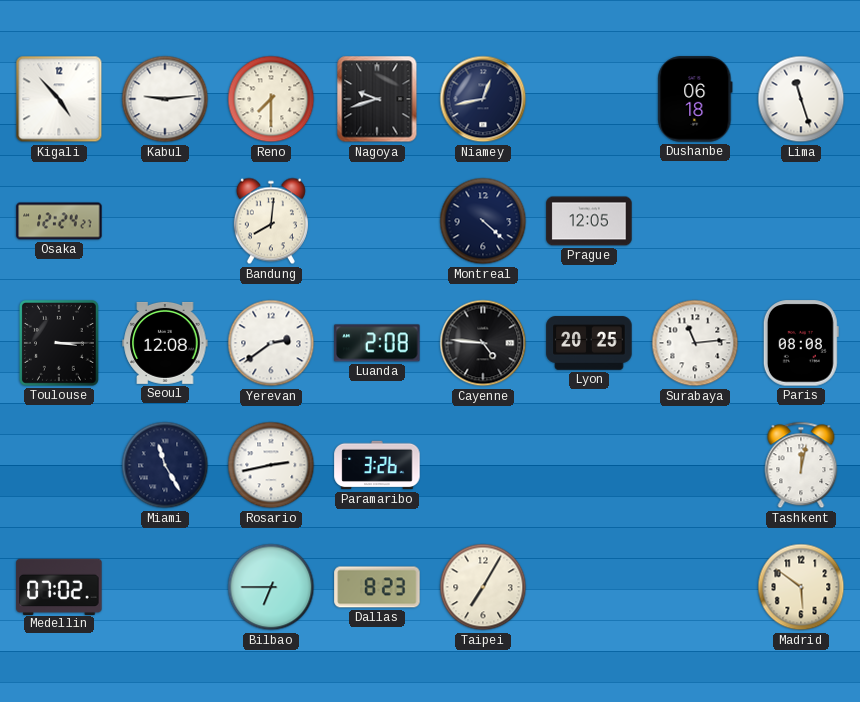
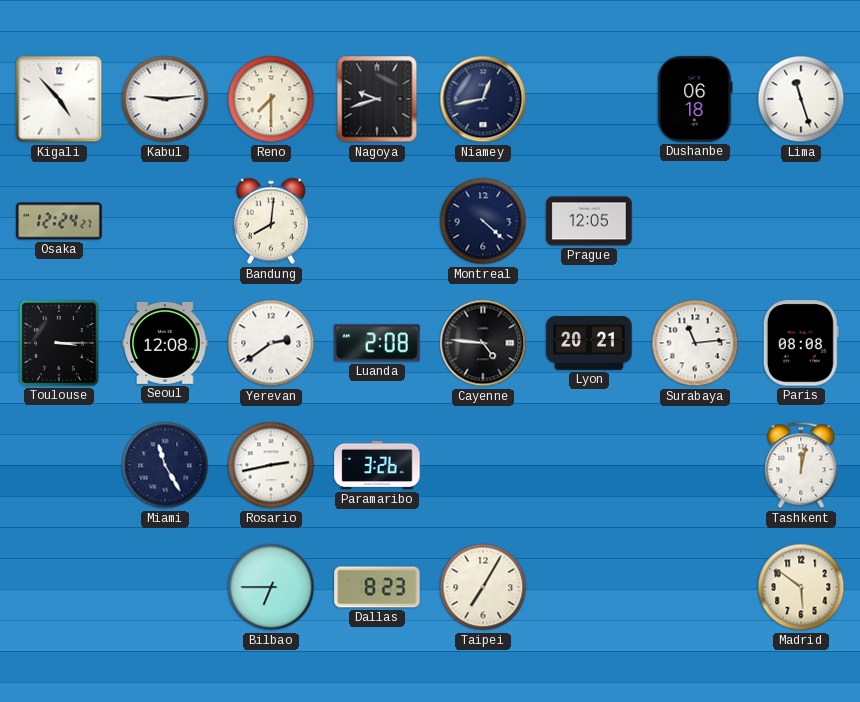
Lyon: 20:25 -> 20:21
Medellin: 07:02 -> none
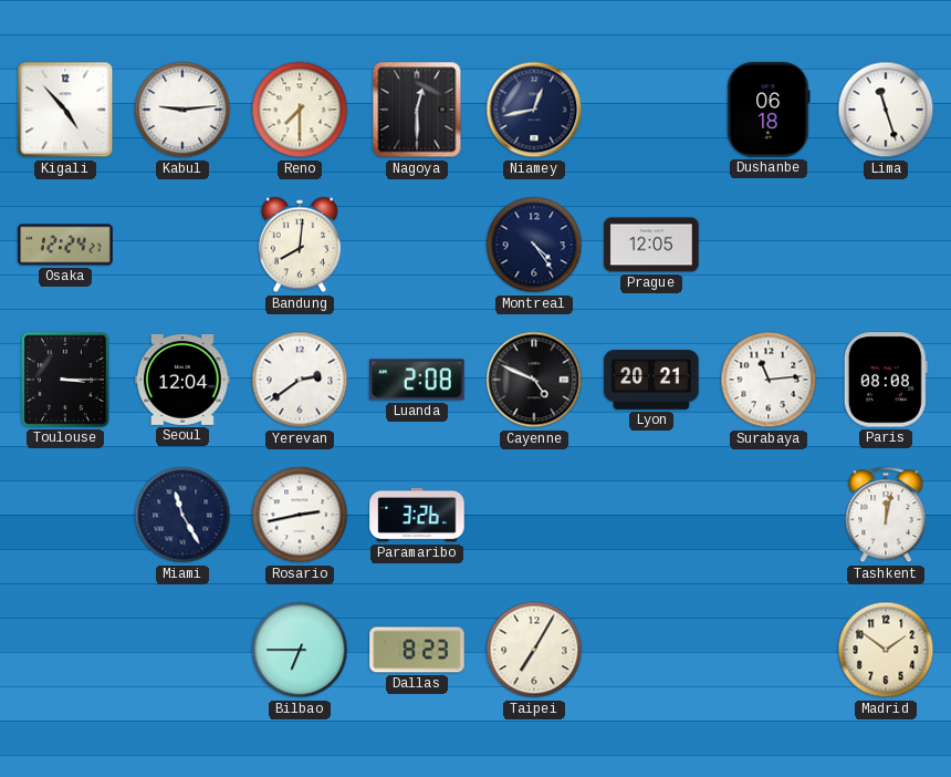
Nagoya: 9:42 -> 12:30
Montreal: 4:22 -> 4:24
Seoul: 12:08 -> 12:04
Cayenne: 4:46 -> 4:49
Madrid: 5:51 -> 1:51
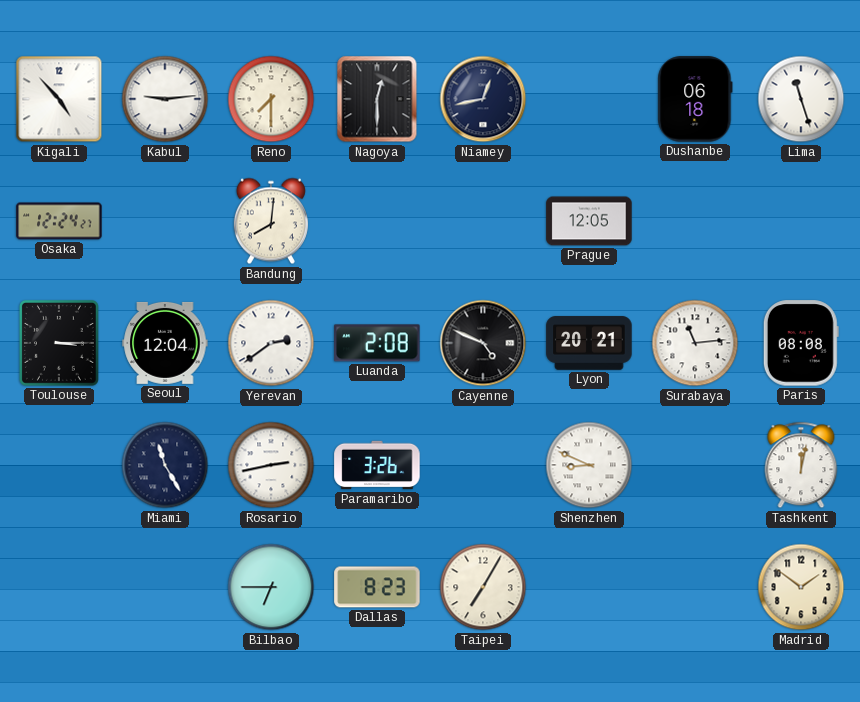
Montreal: 4:24 -> none
Shenzhen: none -> 8:49
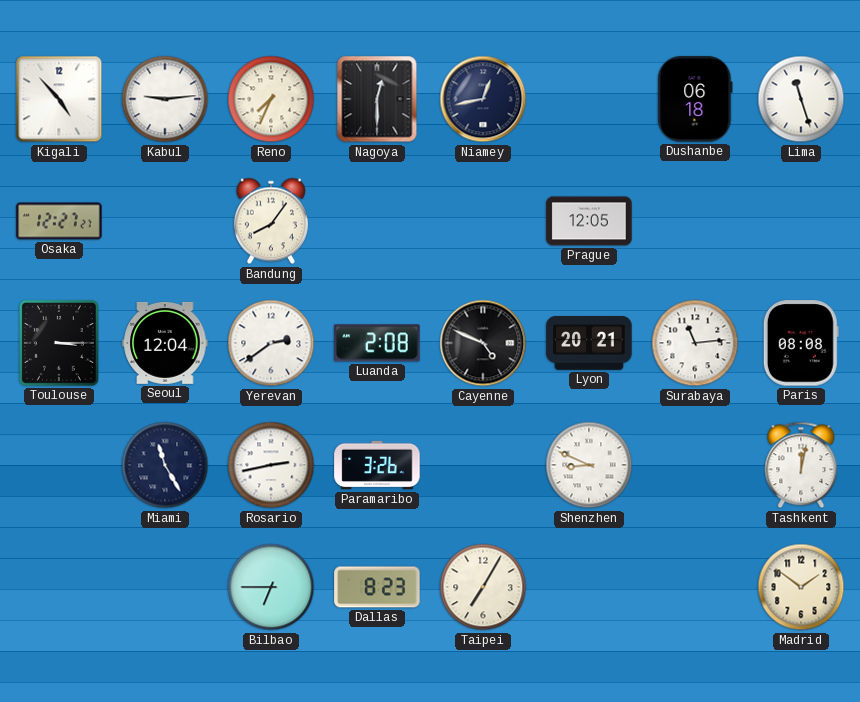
Reno: 7:30 -> 7:34
Osaka: 12:24 -> 12:27
Bandung: 8:01 -> 8:06
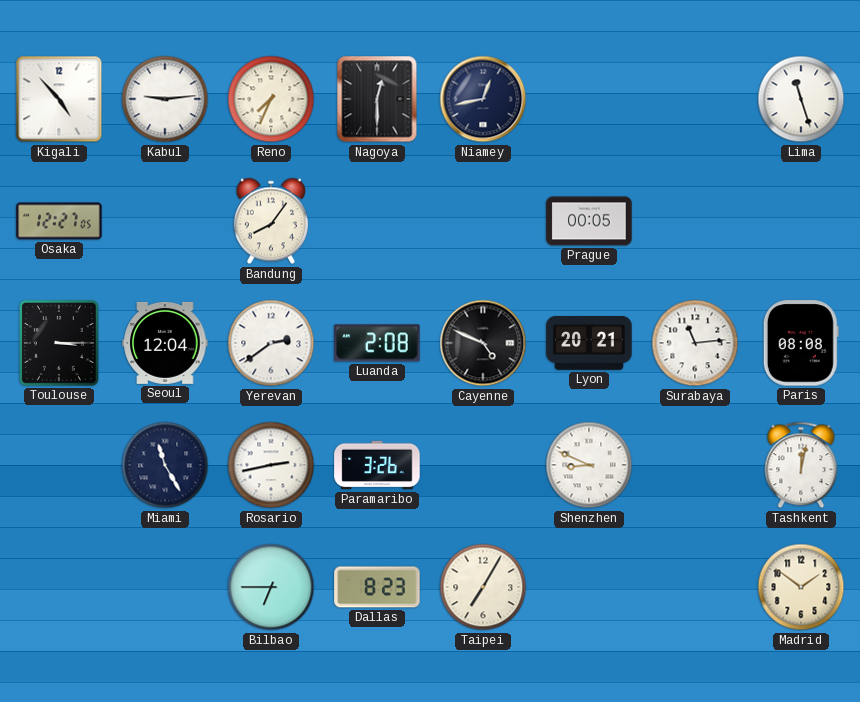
Dushanbe: 06:18 -> none
Osaka: 12:27:27 -> 12:27:05
Prague: 12:05 -> 00:05
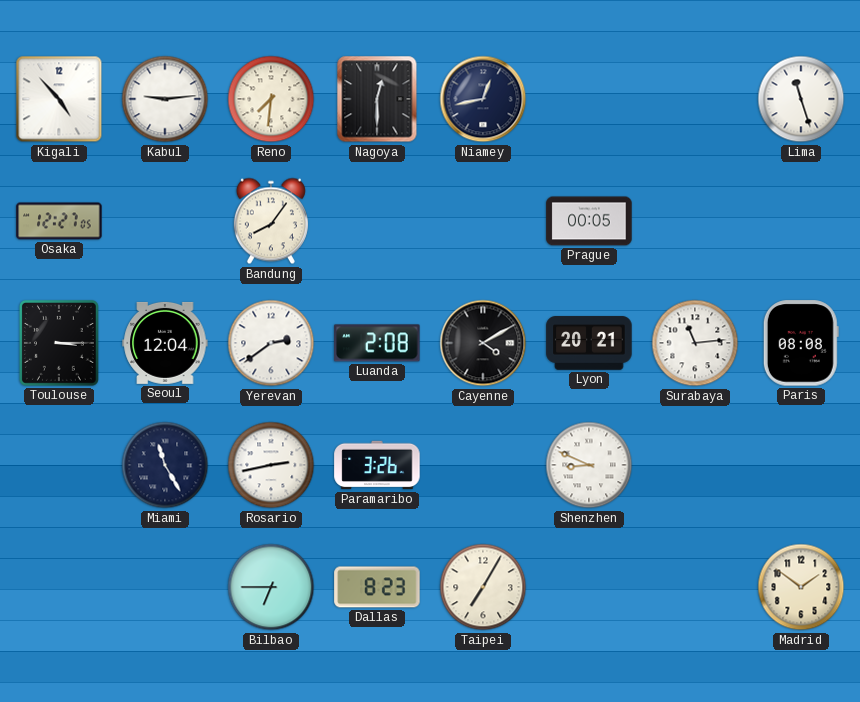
Reno: 7:34 -> 7:31
Cayenne: 4:49 -> 4:10
Tashkent: 12:02 -> none
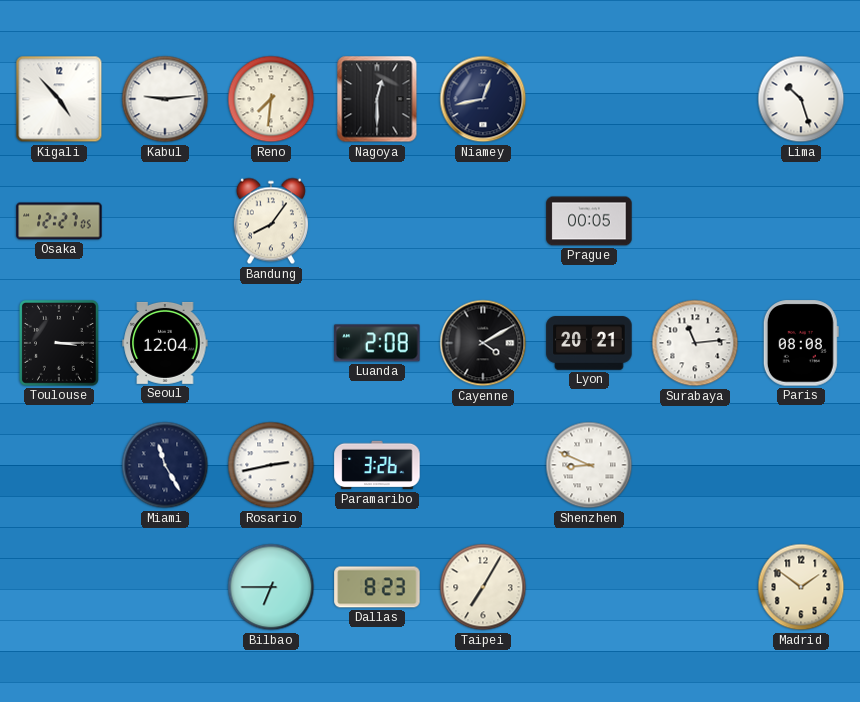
Lima: 11:27 -> 10:27
Yerevan: 2:39 -> none
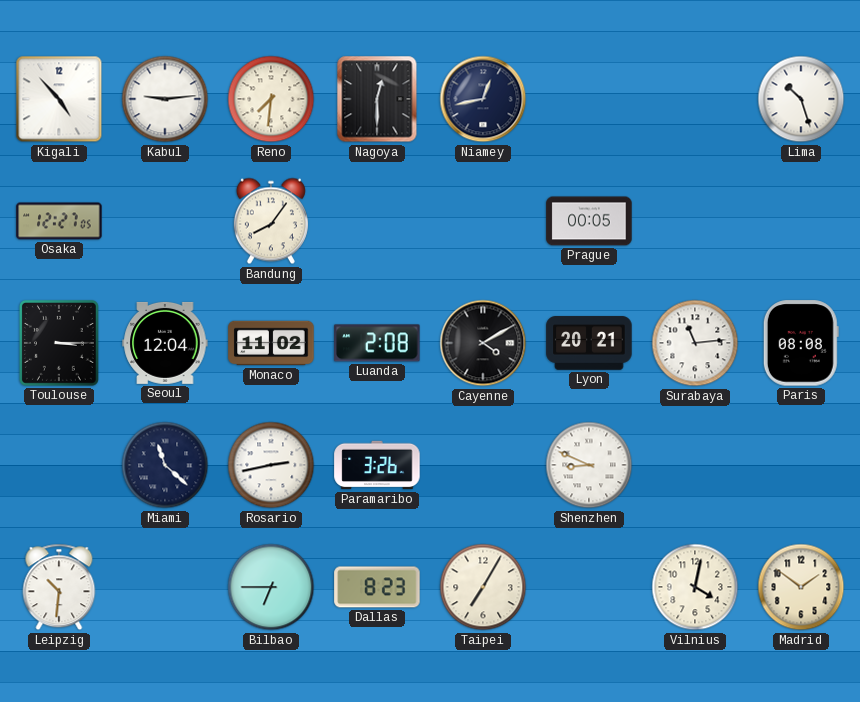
Monaco: none -> 11:02
Miami: 11:25 -> 11:22
Leipzig: none -> 10:31
Vilnius: none -> 4:02
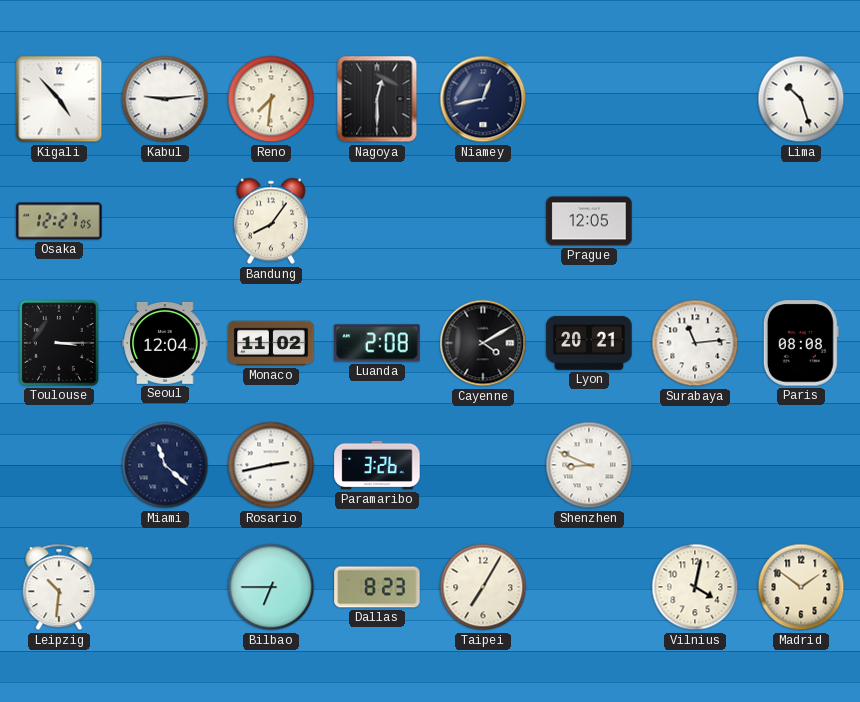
Prague: 00:05 -> 12:05
